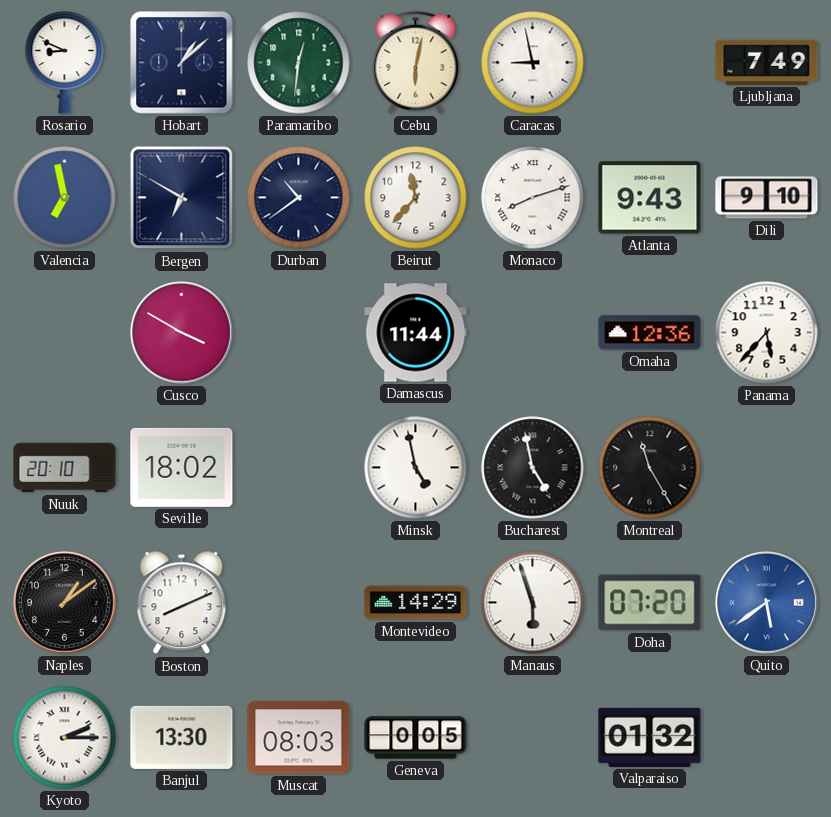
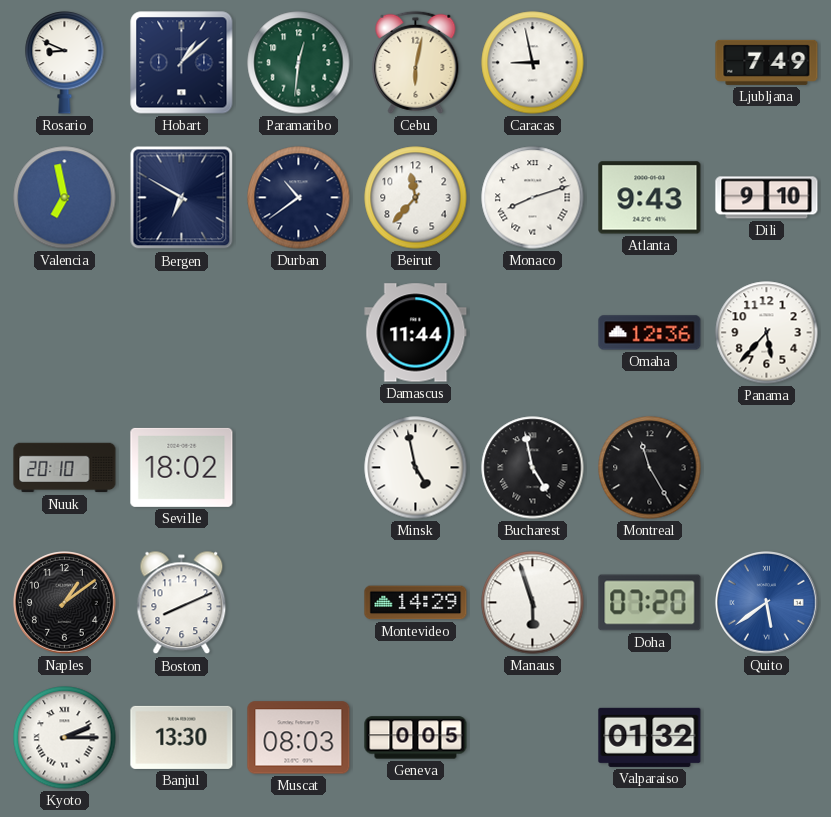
Cusco: 3:50 -> none
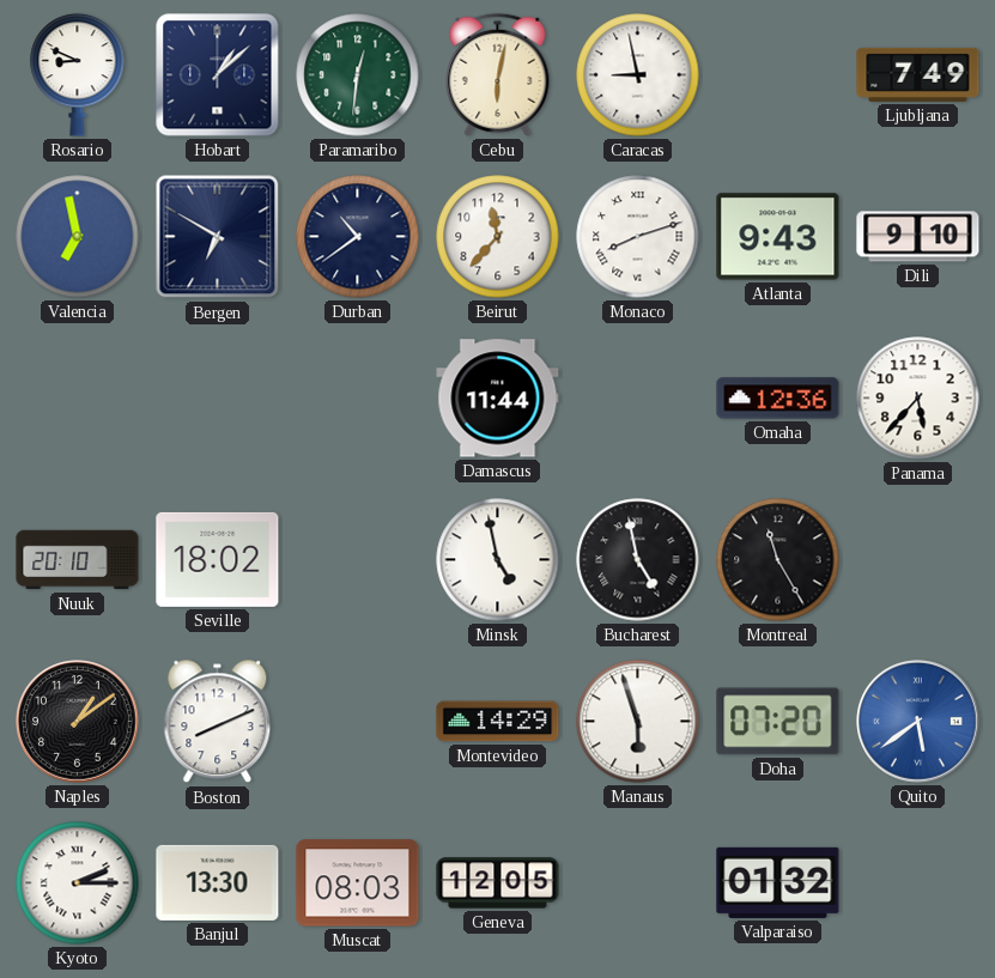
Geneva: 0:05 -> 12:05
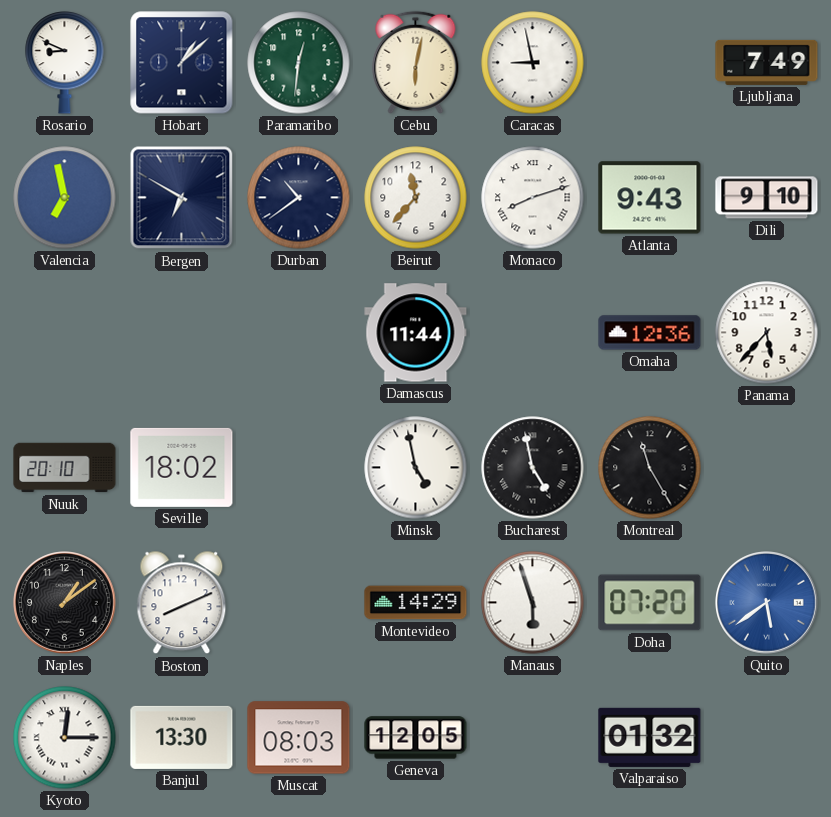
Kyoto: 2:15 -> 12:15
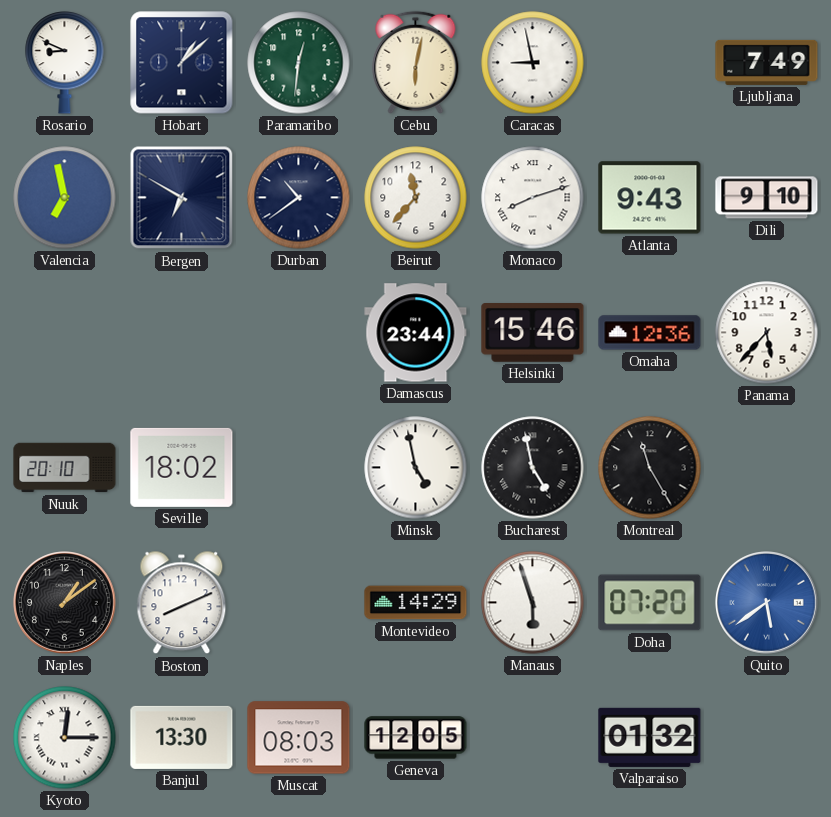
Damascus: 11:44 -> 23:44
Helsinki: none -> 15:46
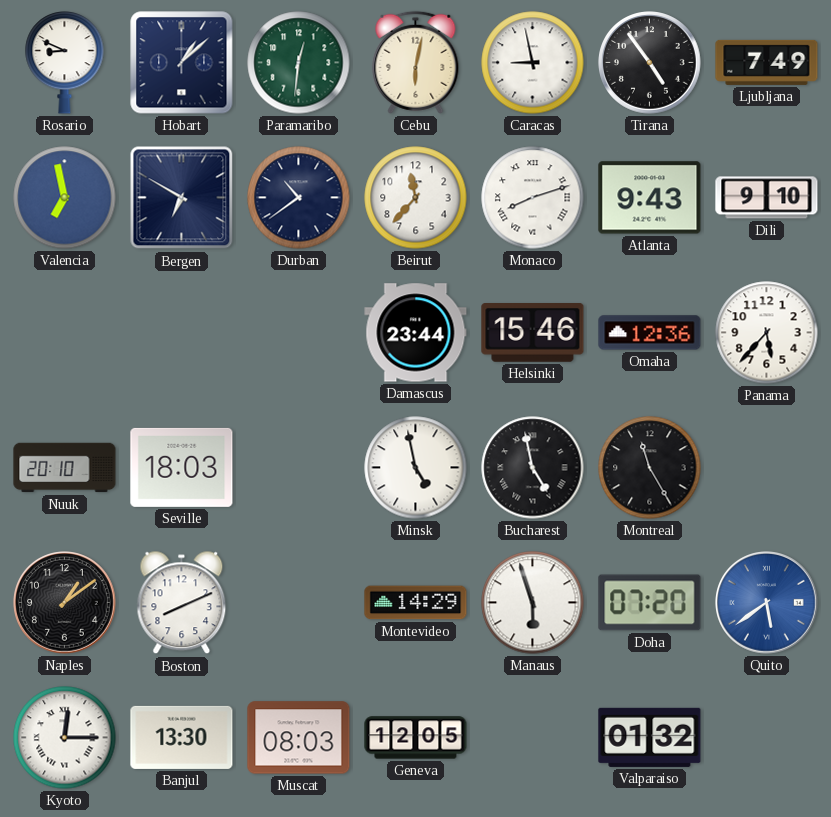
Tirana: none -> 4:54
Seville: 18:02 -> 18:03
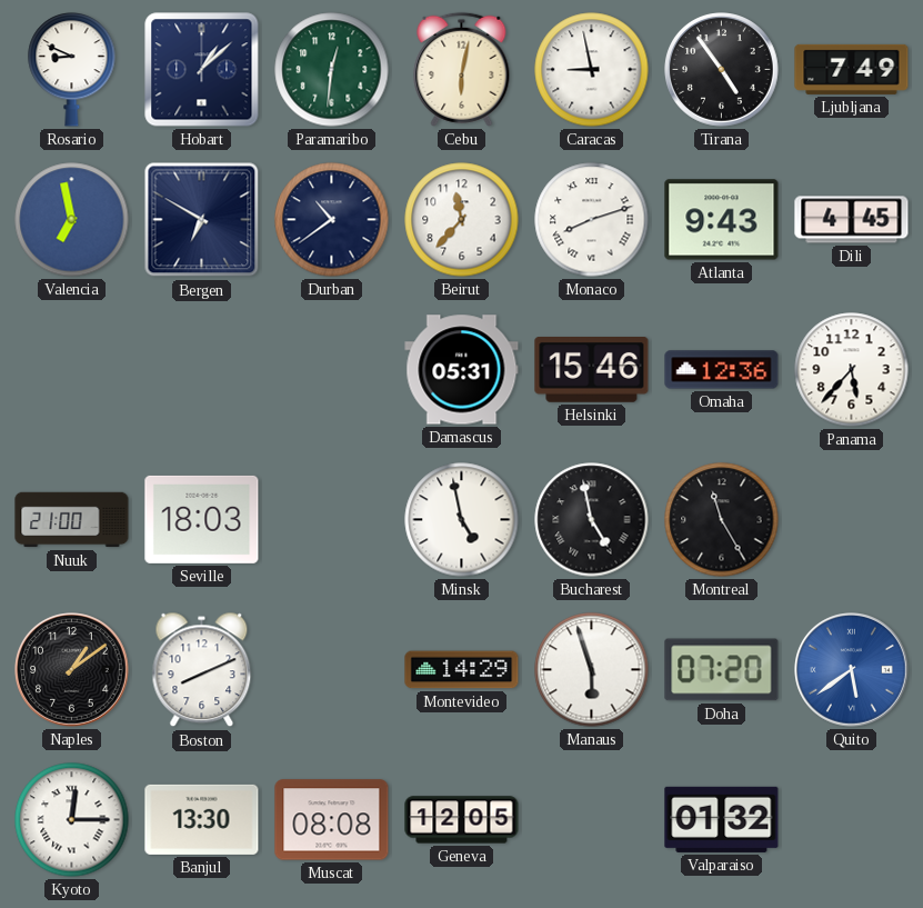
Dili: 9:10 -> 4:45
Damascus: 23:44 -> 05:31
Nuuk: 20:10 -> 21:00
Muscat: 08:03 -> 08:08
